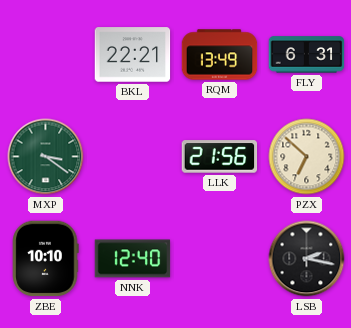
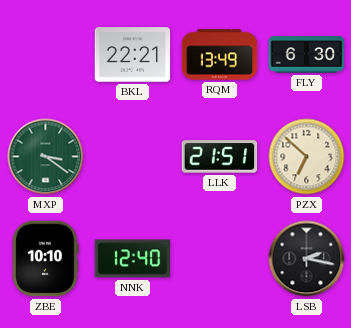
FLY: 6:31 -> 6:30
LLK: 21:56 -> 21:51
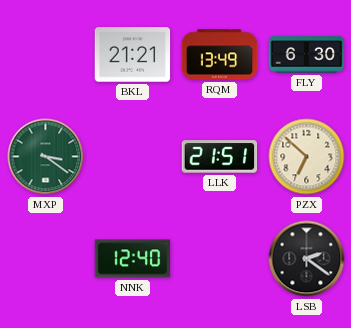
BKL: 22:21 -> 21:21
ZBE: 10:10 -> none
LSB: 2:17 -> 2:21
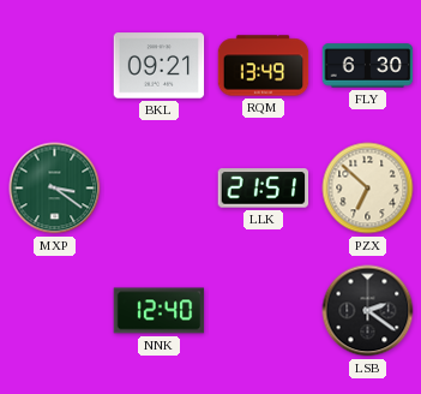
BKL: 21:21 -> 09:21
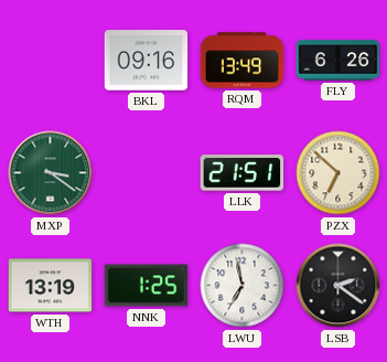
BKL: 09:21 -> 09:16
FLY: 6:30 -> 6:26
WTH: none -> 13:19
NNK: 12:40 -> 1:25
LWU: none -> 6:58
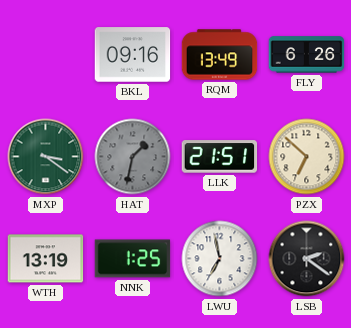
HAT: none -> 1:32
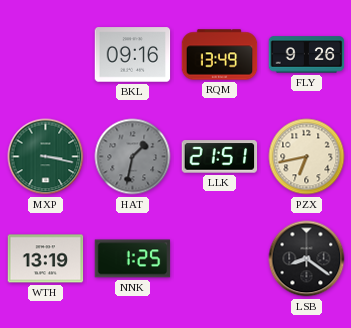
FLY: 6:26 -> 9:26
MXP: 3:21 -> 3:17
PZX: 6:52 -> 6:43
LWU: 6:58 -> none
LSB: 2:21 -> 8:21
